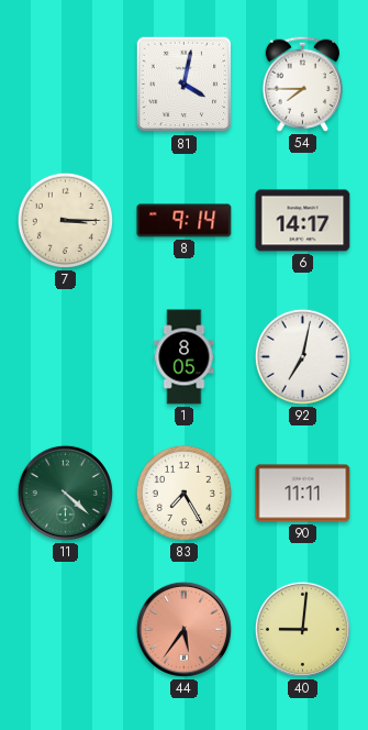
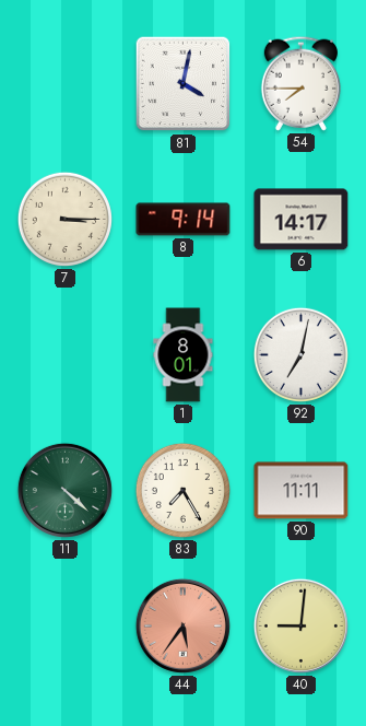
1: 8:05 -> 8:01
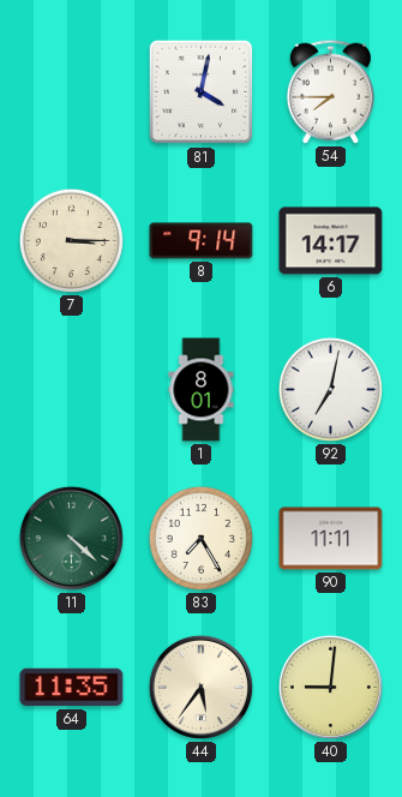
64: none -> 11:35
44 dial: salmon -> cream
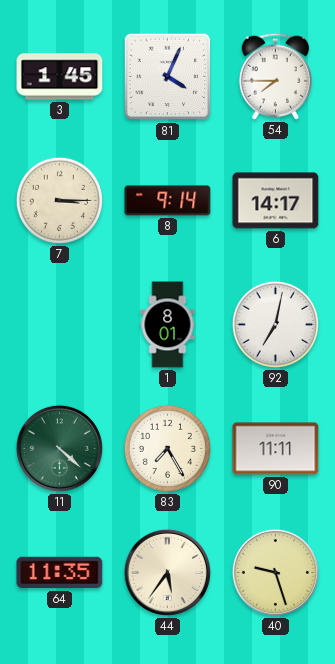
3: none -> 1:45
81: 4:02 -> 4:04
40: 9:01 -> 9:27
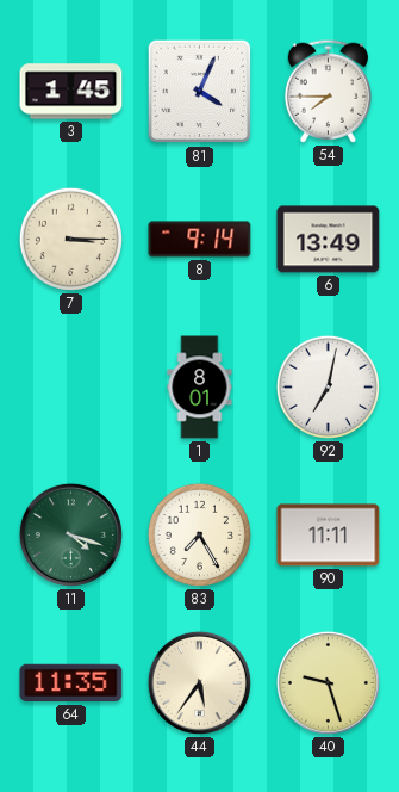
6: 14:17 -> 13:49
11: 4:22 -> 4:18
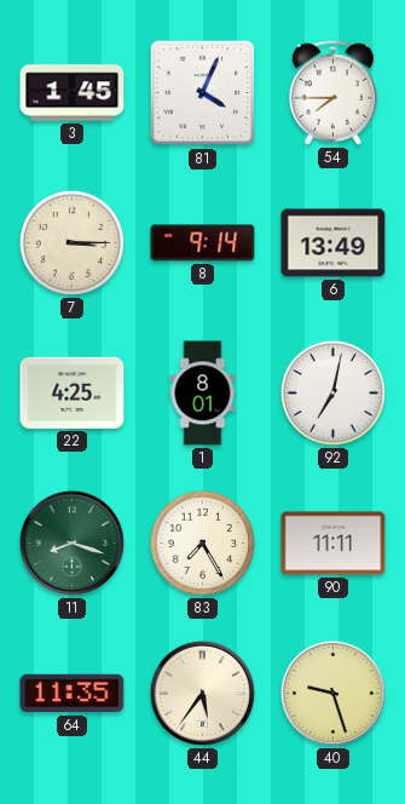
22: none -> 4:25
11: 4:18 -> 8:18
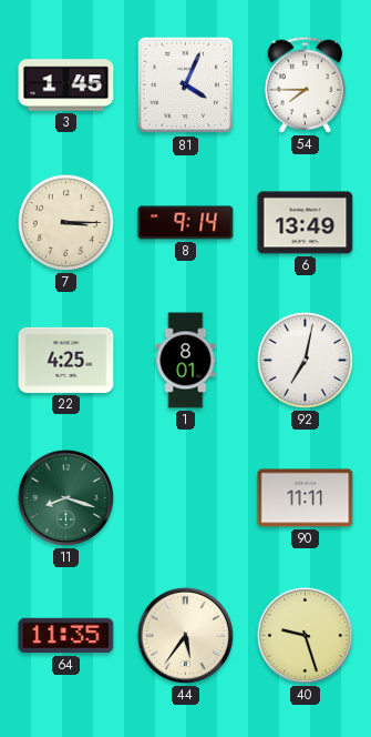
83: 7:25 -> none
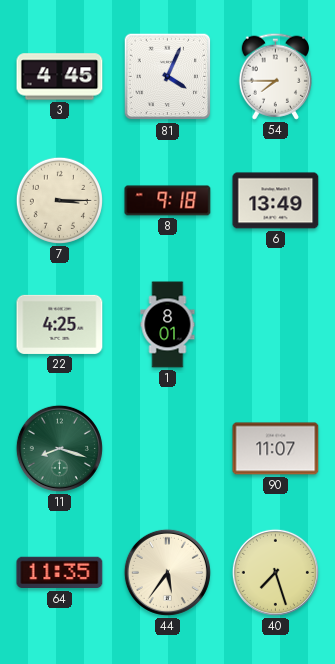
3: 1:45 -> 4:45
8: 9:14 -> 9:18
92: 7:02 -> none
90: 11:11 -> 11:07
40: 9:27 -> 7:27
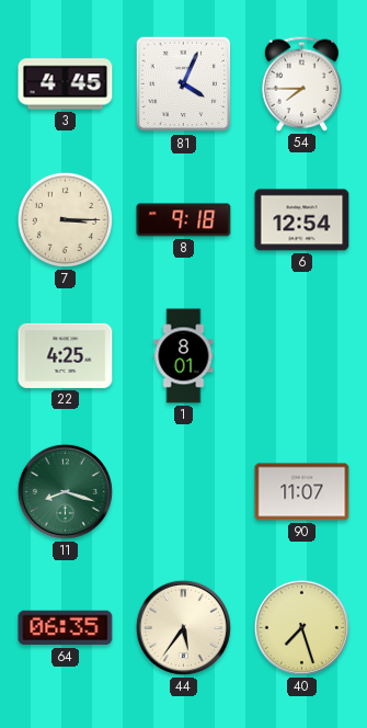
6: 13:49 -> 12:54
64: 11:35 -> 06:35
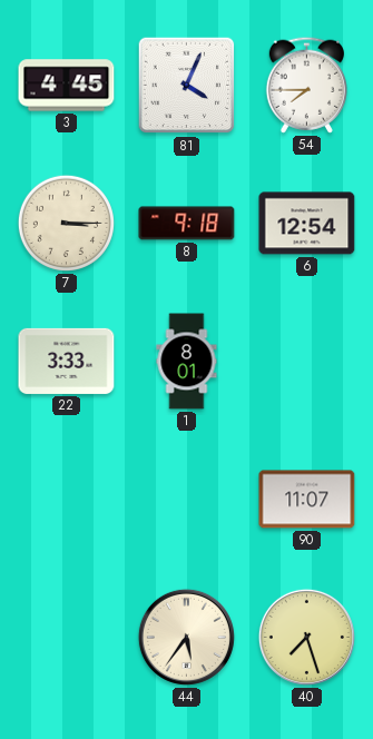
22: 4:25 -> 3:33
11: 8:18 -> none
64: 06:35 -> none
